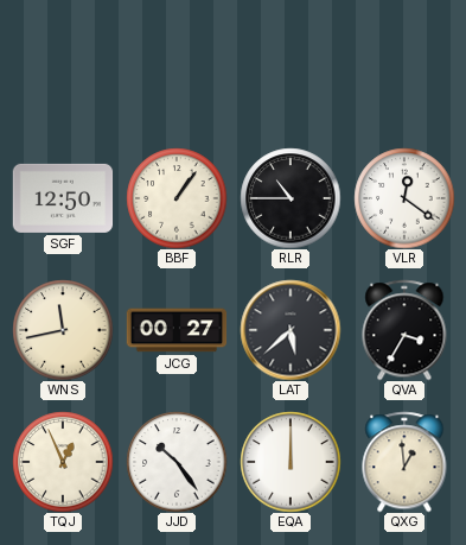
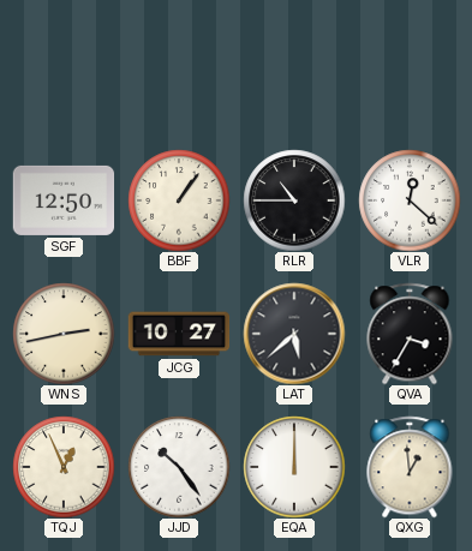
VLR: 12:21 -> 12:22
WNS: 11:43 -> 2:43
JCG: 00:27 -> 10:27
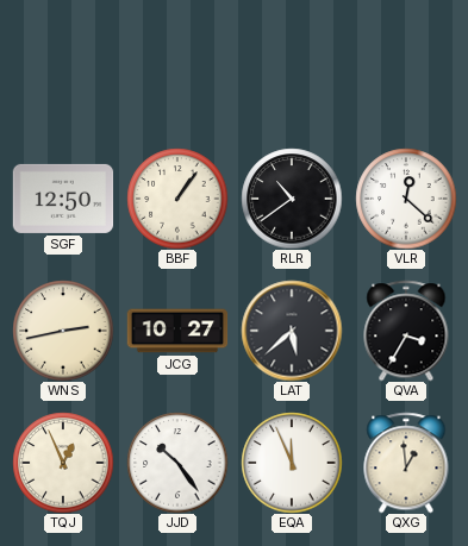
RLR: 10:45 -> 10:39
EQA: 12:00 -> 11:56
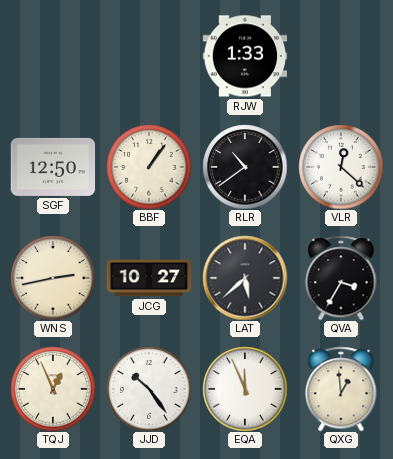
RJW: none -> 1:33
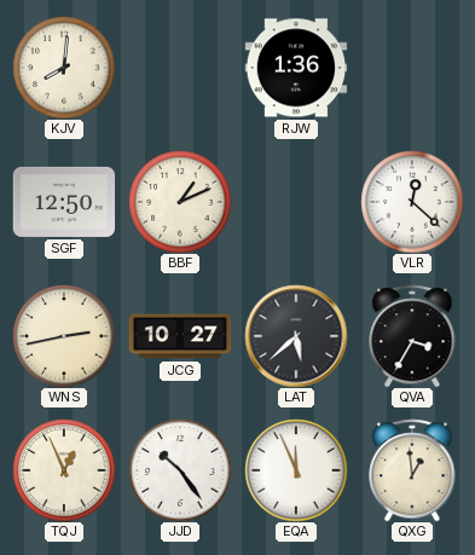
KJV: none -> 8:01
RJW: 1:33 -> 1:36
BBF: 1:06 -> 1:11
RLR: 10:39 -> none
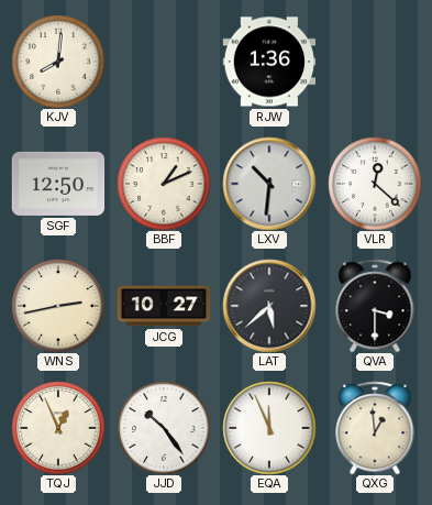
LXV: none -> 10:31
QVA: 3:35 -> 3:30
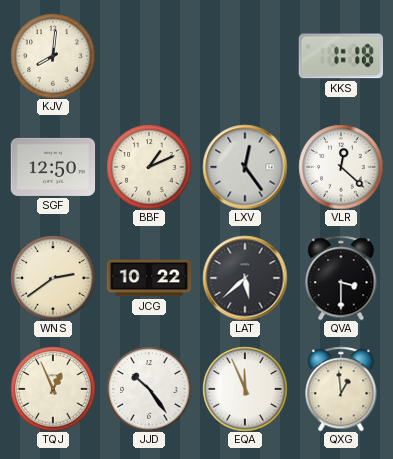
RJW: 1:36 -> none
KKS: none -> 1:18
LXV: 10:31 -> 12:24
WNS: 2:43 -> 2:39
JCG: 10:27 -> 10:22
